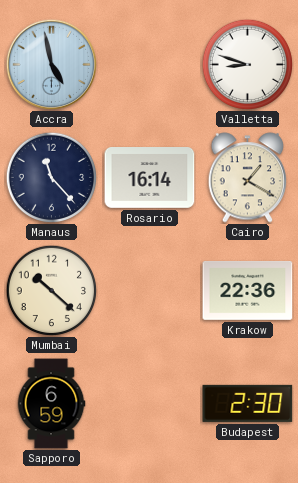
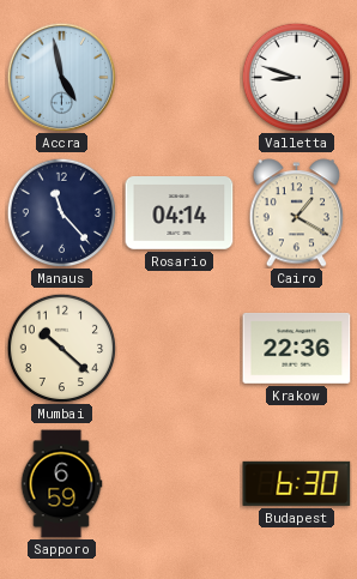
Rosario: 16:14 -> 04:14
Budapest: 2:30 -> 6:30
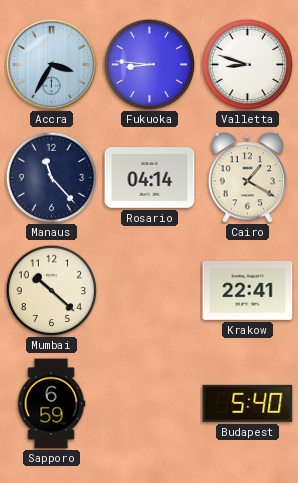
Accra: 4:58 -> 3:35
Fukuoka: none -> 8:46
Krakow: 22:36 -> 22:41
Budapest: 6:30 -> 5:40
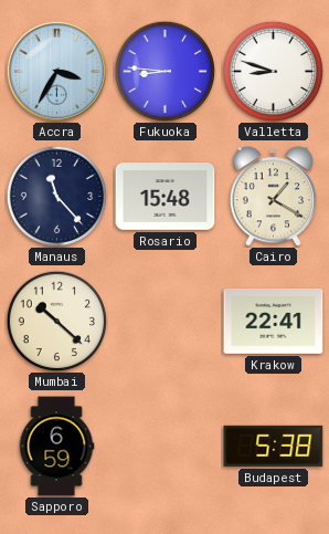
Rosario: 04:14 -> 15:48
Budapest: 5:40 -> 5:38
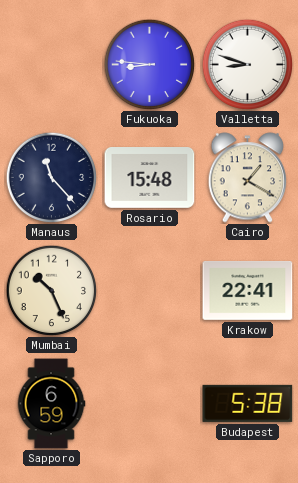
Accra: 3:35 -> none
Mumbai: 10:22 -> 10:26
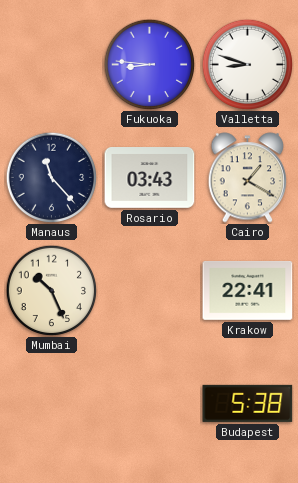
Rosario: 15:48 -> 03:43
Sapporo: 6:59 -> none
